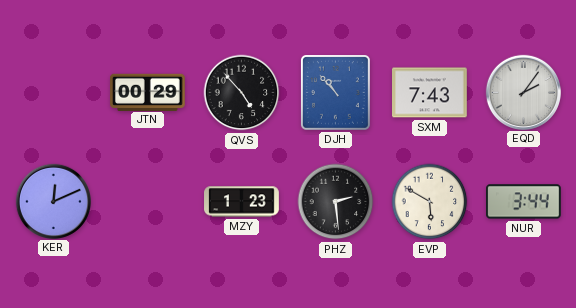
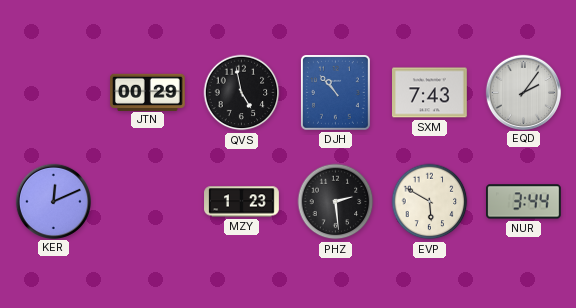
QVS: 4:53 -> 4:58
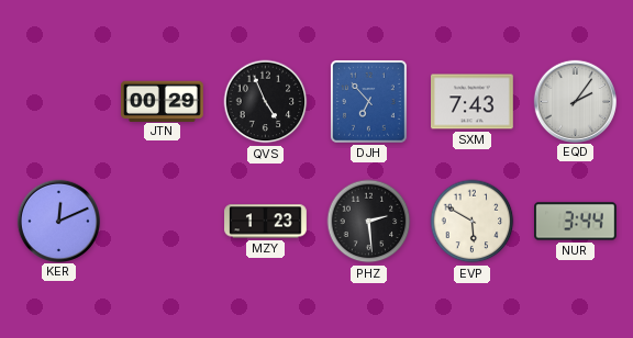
QVS: 4:58 -> 4:56
DJH: 10:53 -> 6:53
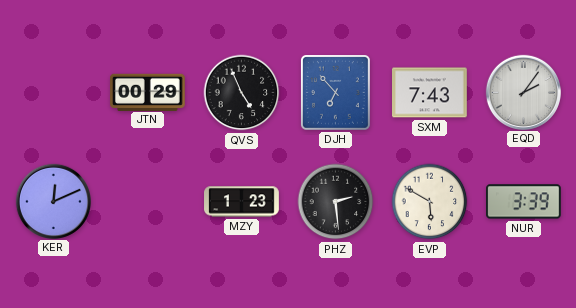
NUR: 3:44 -> 3:39
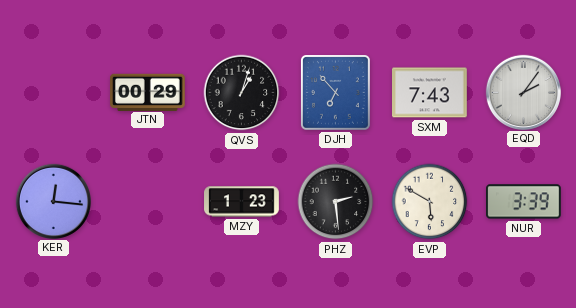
QVS: 4:56 -> 1:03
KER: 12:11 -> 12:16
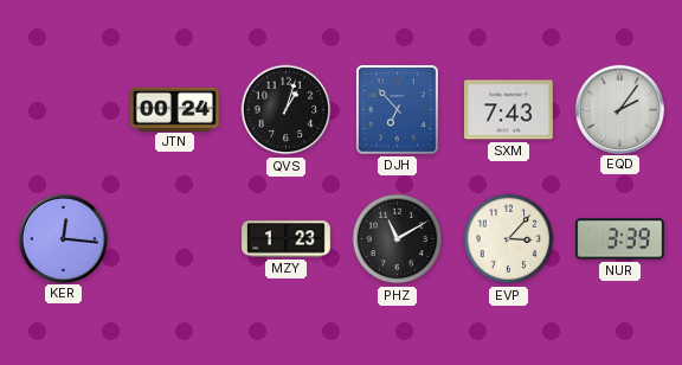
JTN: 00:29 -> 00:24
PHZ: 2:29 -> 11:10
EVP: 5:50 -> 3:07
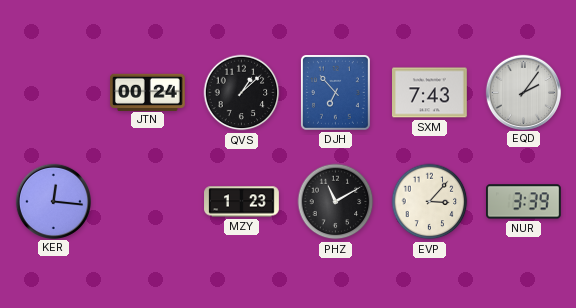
QVS: 1:03 -> 1:08
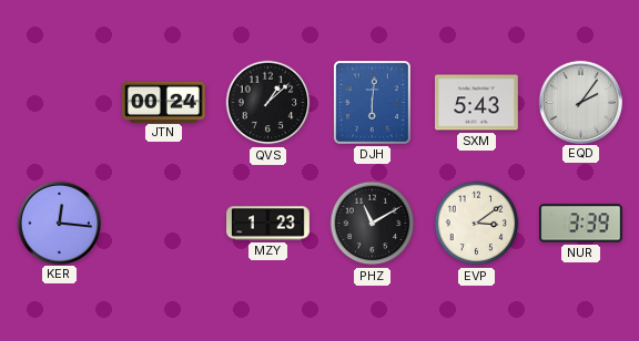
DJH: 6:53 -> 6:01
SXM: 7:43 -> 5:43
EVP: 3:07 -> 3:09
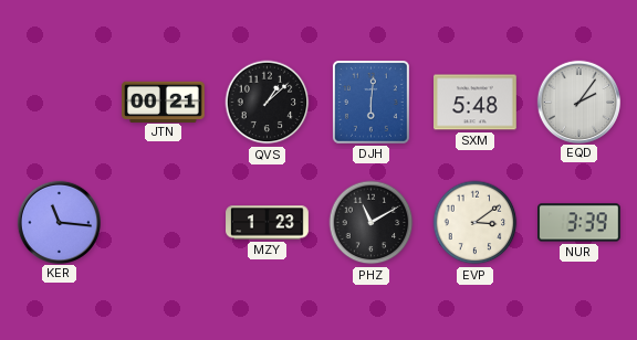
JTN: 00:24 -> 00:21
SXM: 5:43 -> 5:48
KER: 12:16 -> 11:16
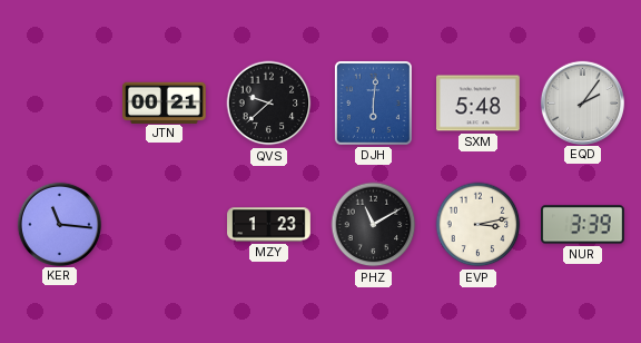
QVS: 1:08 -> 9:38
EVP: 3:09 -> 3:13
